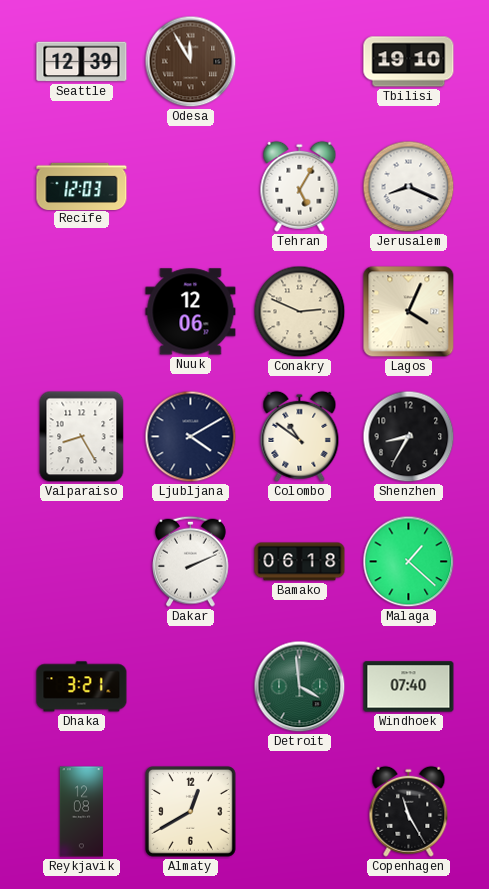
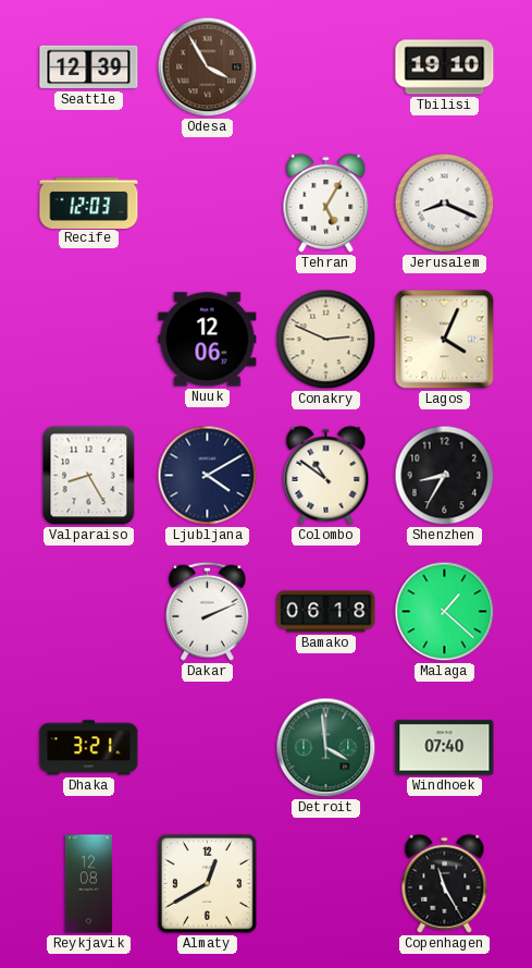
Odesa: 11:55 -> 3:55
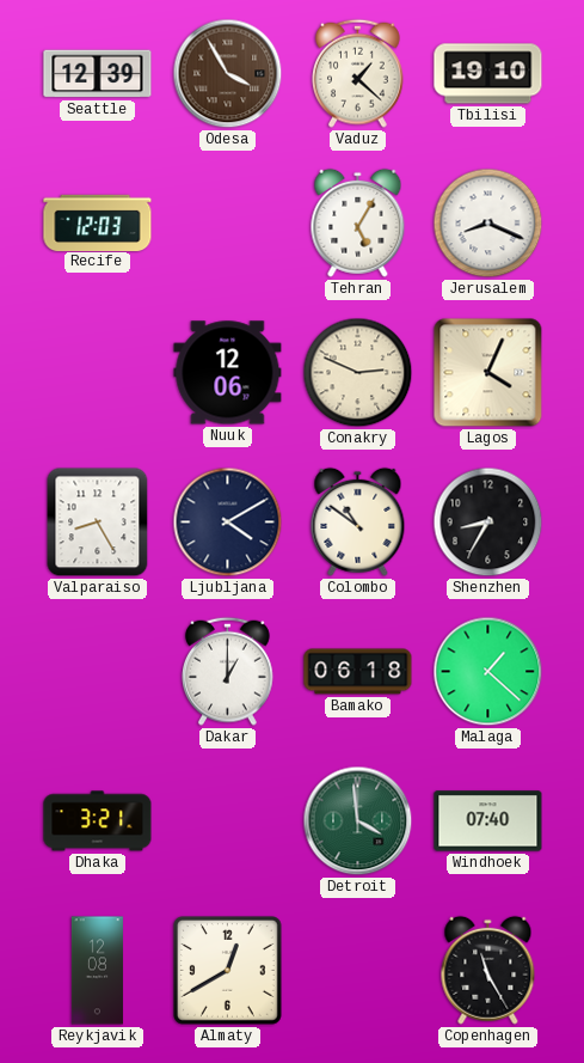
Vaduz: none -> 1:22
Dakar: 2:11 -> 1:00
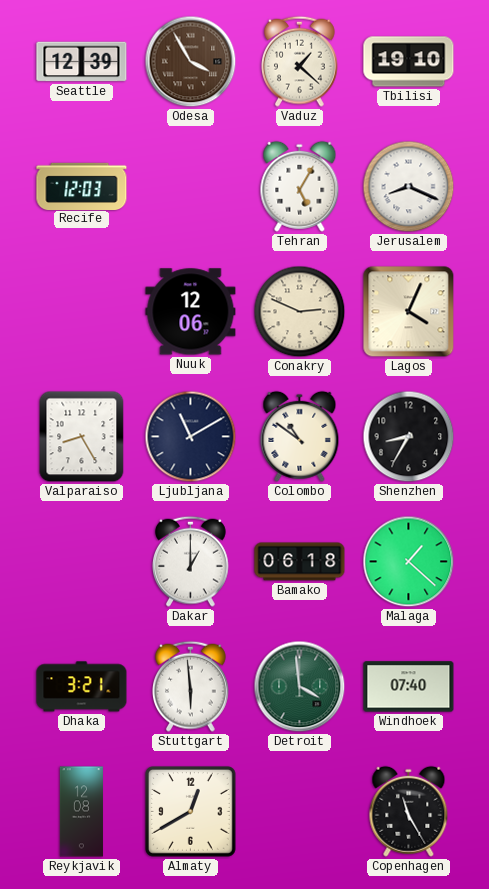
Ljubljana: 4:10 -> 11:10
Stuttgart: none -> 5:59
